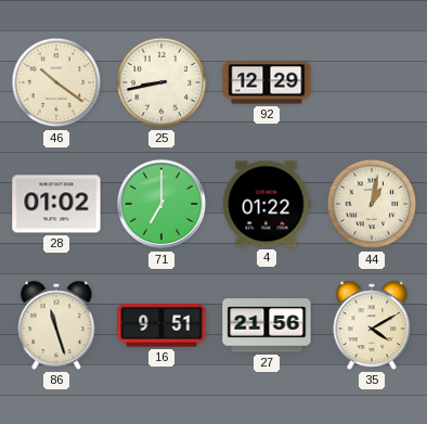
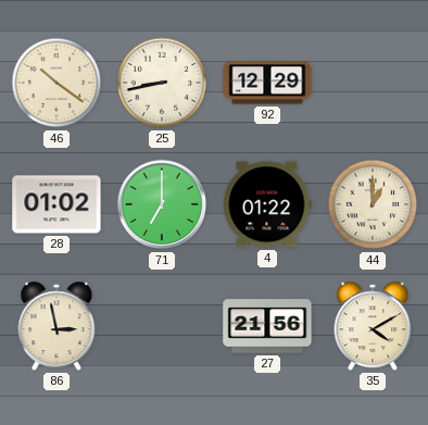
44: 1:02 -> 1:00
86: 11:27 -> 2:58
16: 9:51 -> none
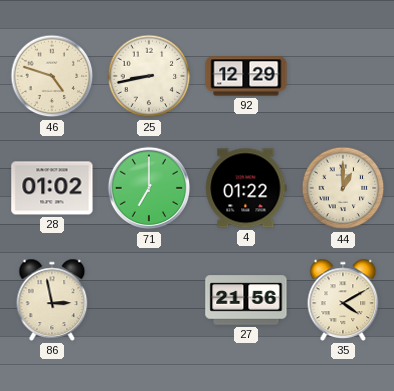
46: 10:21 -> 4:48
